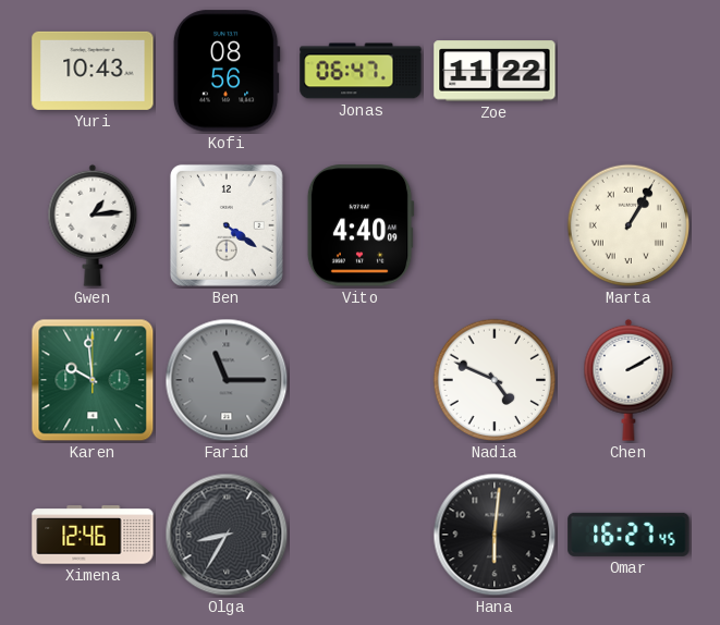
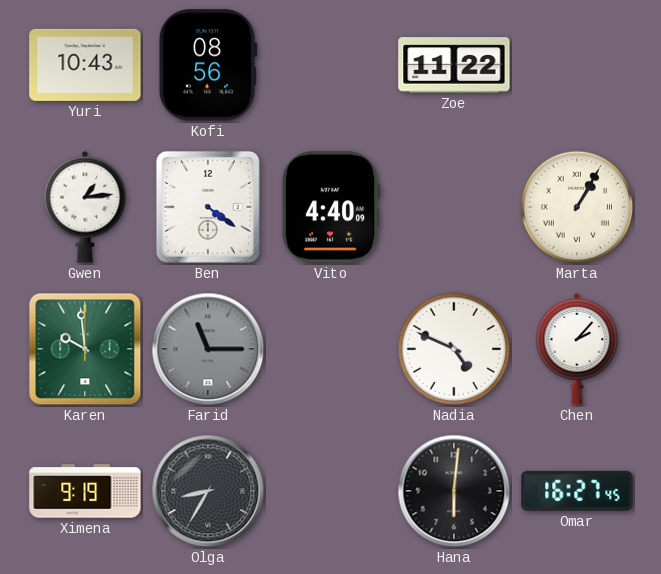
Jonas: 06:47 -> none
Chen: 2:10 -> 2:07
Ximena: 12:46 -> 9:19
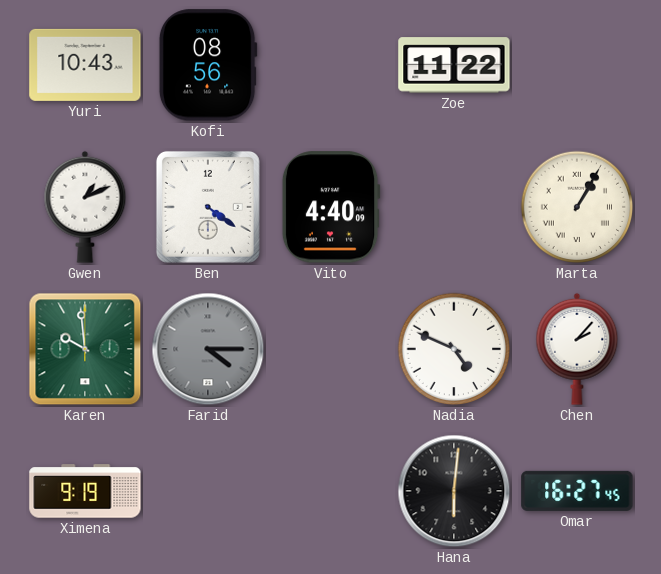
Gwen: 1:14 -> 1:11
Farid: 11:15 -> 4:15
Olga: 8:35 -> none
